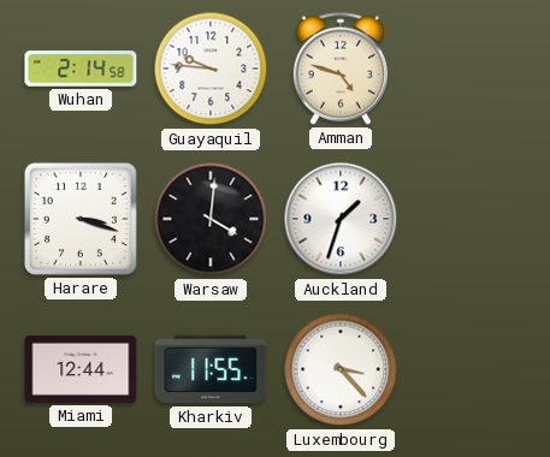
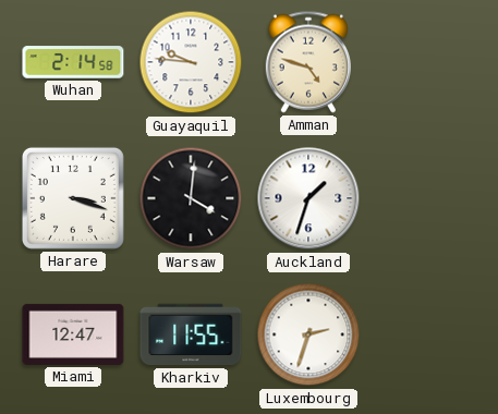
Miami: 12:44 -> 12:47
Luxembourg: 3:23 -> 2:33
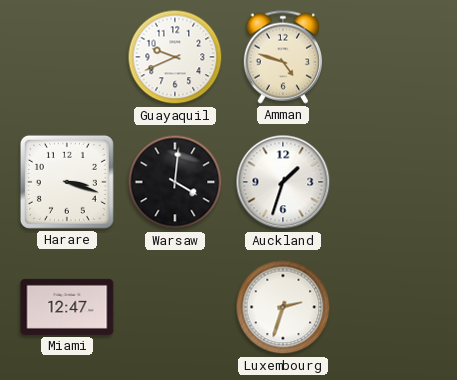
Wuhan: 2:14 -> none
Guayaquil: 9:46 -> 9:41
Kharkiv: 11:55 -> none
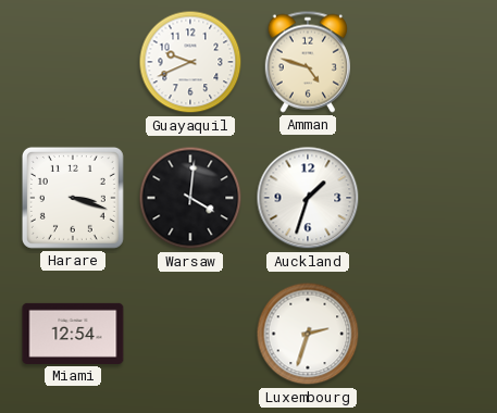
Miami: 12:47 -> 12:54
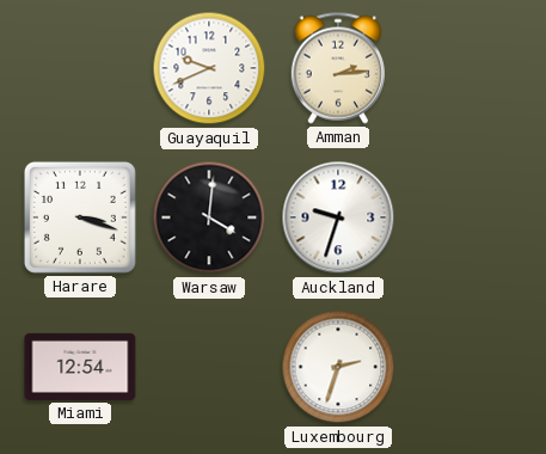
Amman: 4:48 -> 2:14
Auckland: 1:33 -> 9:33
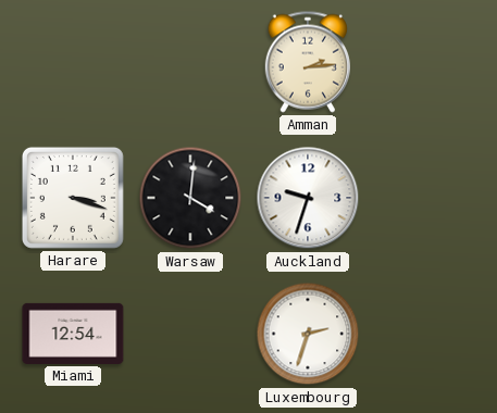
Guayaquil: 9:41 -> none
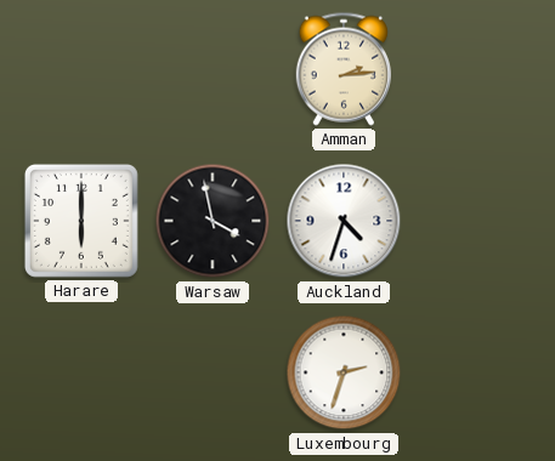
Harare: 3:18 -> 6:00
Warsaw: 4:01 -> 3:58
Auckland: 9:33 -> 4:33
Miami: 12:54 -> none
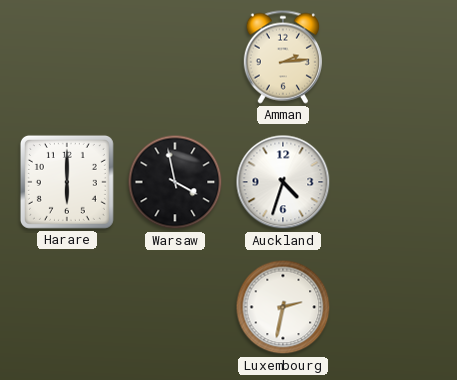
Luxembourg: 2:33 -> 2:32
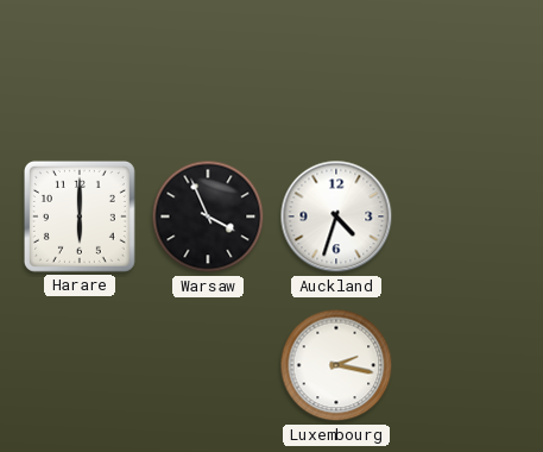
Amman: 2:14 -> none
Warsaw: 3:58 -> 3:56
Luxembourg: 2:32 -> 2:17
